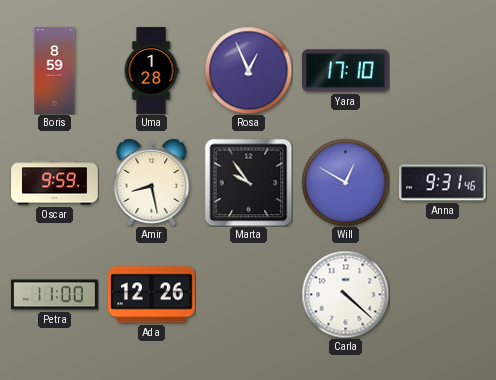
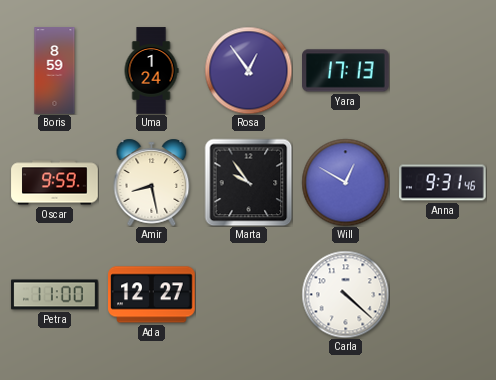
Uma: 1:28 -> 1:24
Rosa: 12:56 -> 12:54
Yara: 17:10 -> 17:13
Ada: 12:26 -> 12:27
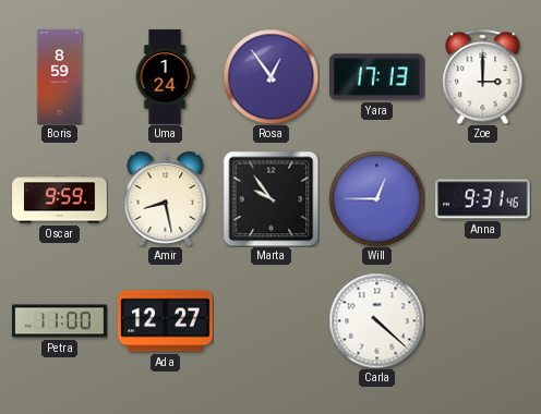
Zoe: none -> 3:00
Will: 12:50 -> 12:45
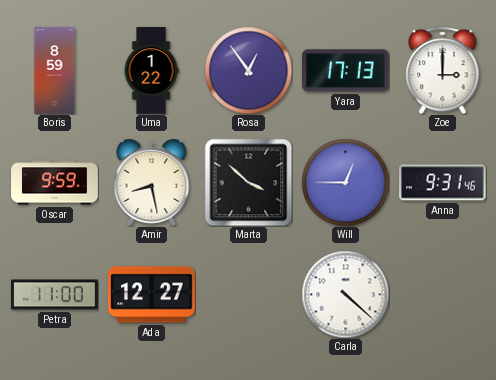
Uma: 1:24 -> 1:22
Marta: 9:54 -> 3:52
